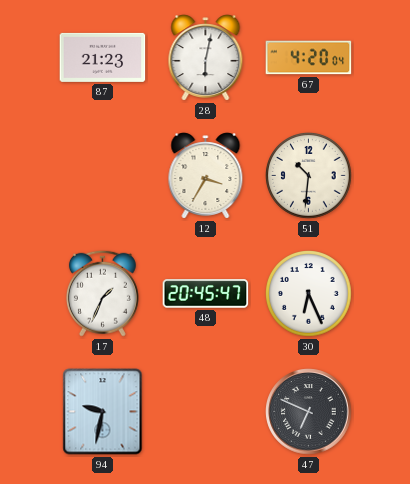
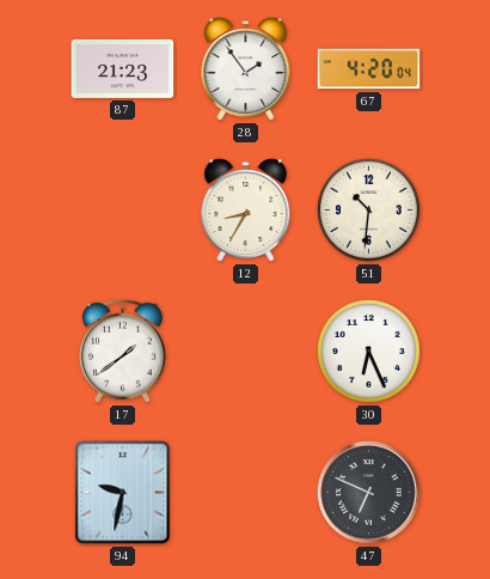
28: 6:02 -> 1:54
12: 3:35 -> 8:35
17: 1:34 -> 1:39
48: 20:45 -> none
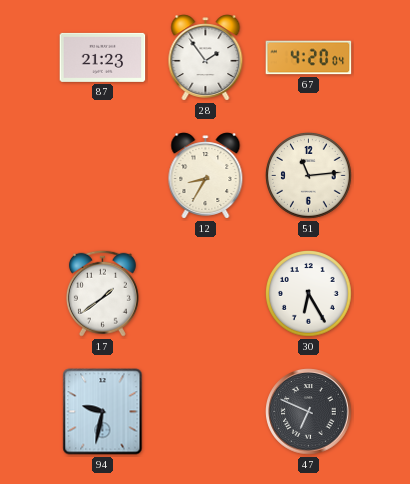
51: 10:31 -> 11:14
30: 6:26 -> 6:25
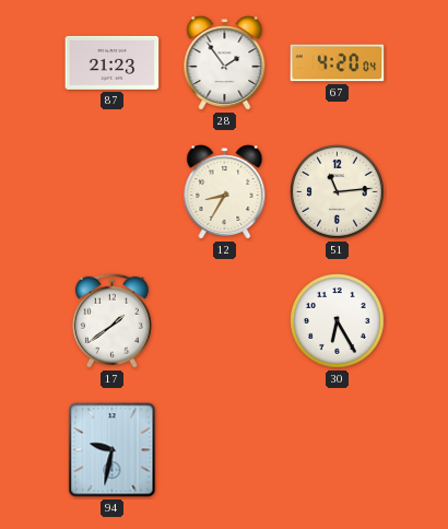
47: 6:49 -> none
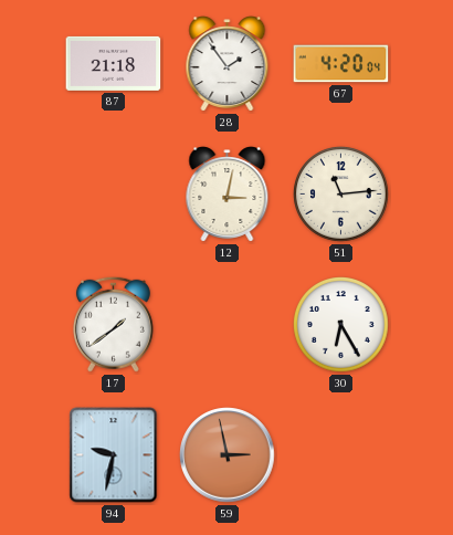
87: 21:23 -> 21:18
12: 8:35 -> 3:02
59: none -> 2:58
